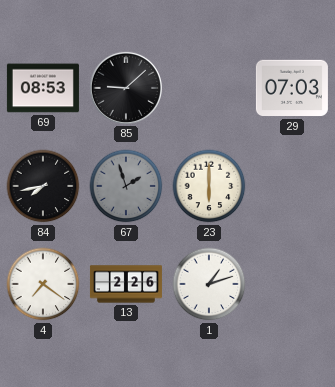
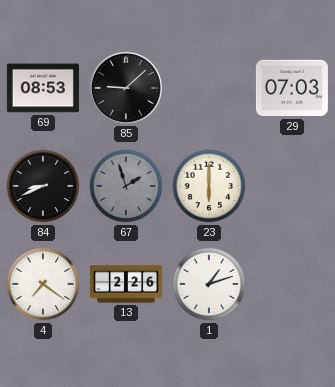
84: 7:43 -> 8:41
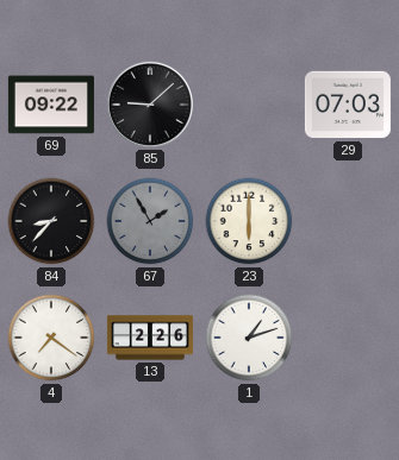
69: 08:53 -> 09:22
84: 8:41 -> 8:37
67: 1:57 -> 1:55
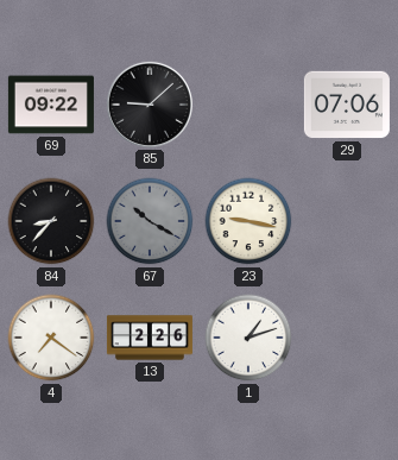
29: 07:03 -> 07:06
67: 1:55 -> 10:20
23: 6:00 -> 9:17
